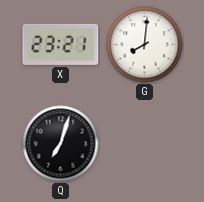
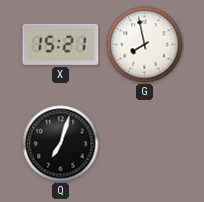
X: 23:21 -> 15:21
G: 8:01 -> 7:58
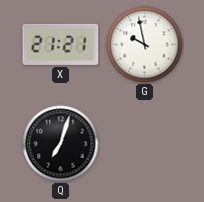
X: 15:21 -> 21:21
G: 7:58 -> 9:58
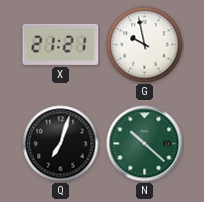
N: none -> 10:22
